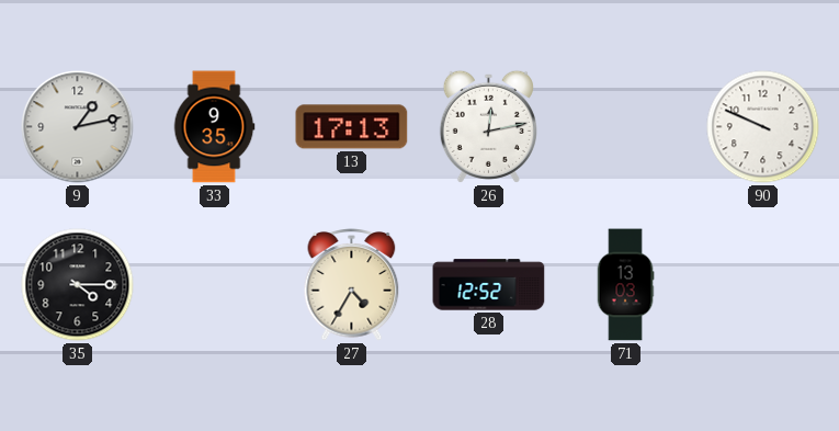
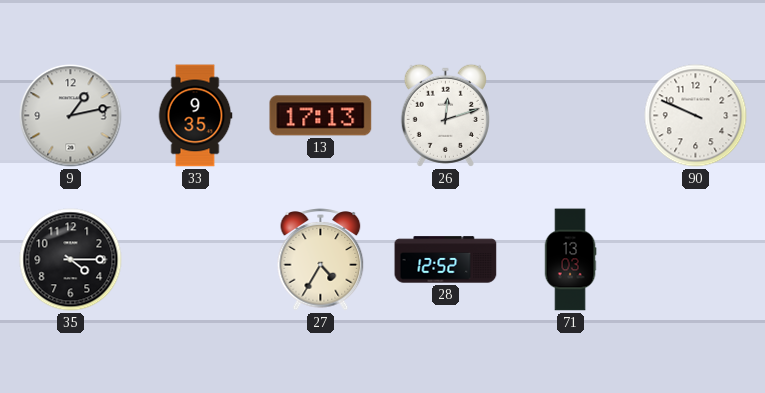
26: 12:13 -> 12:12
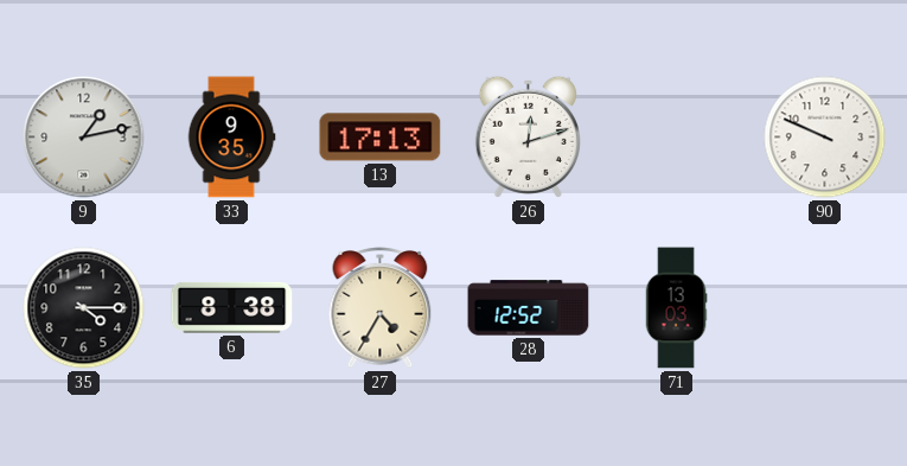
6: none -> 8:38
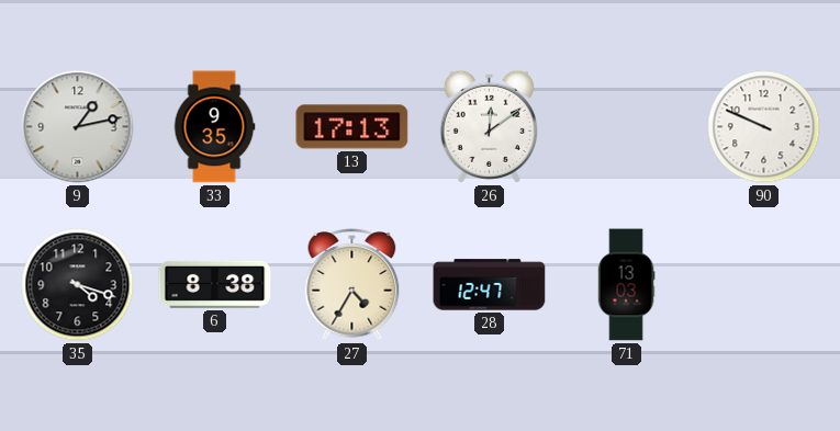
26: 12:12 -> 12:09
35: 4:15 -> 4:18
28: 12:52 -> 12:47
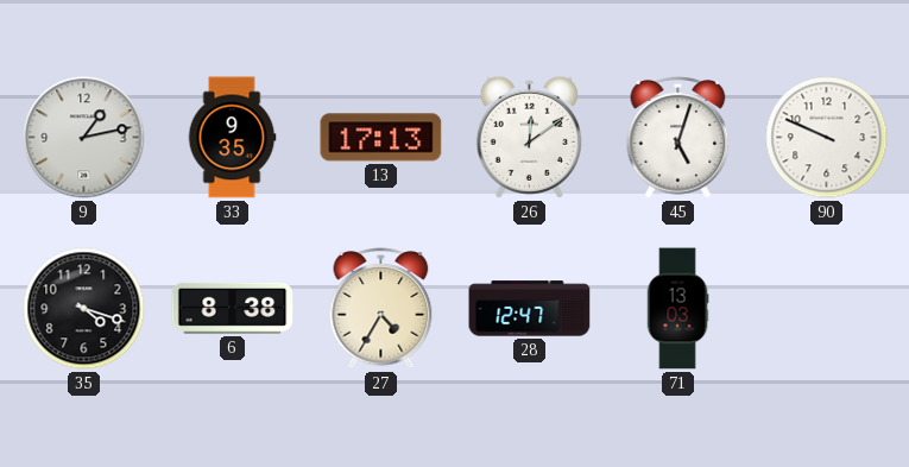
45: none -> 5:03
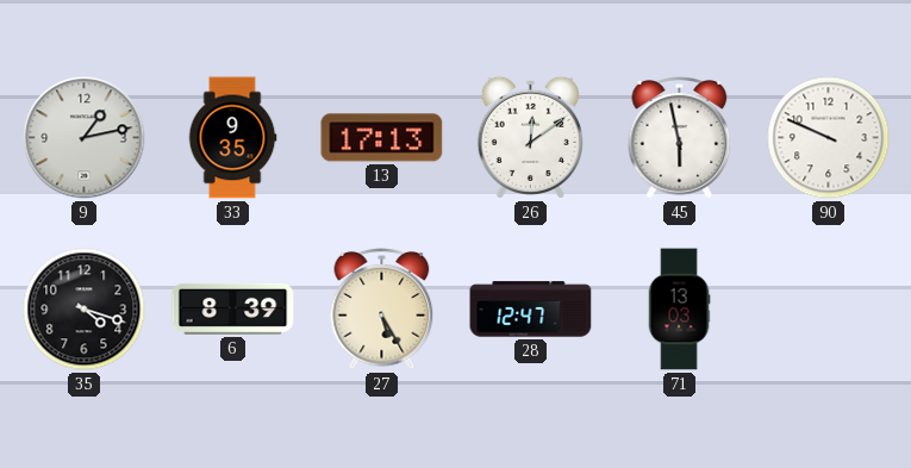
45: 5:03 -> 5:58
6: 8:38 -> 8:39
27: 4:35 -> 5:25
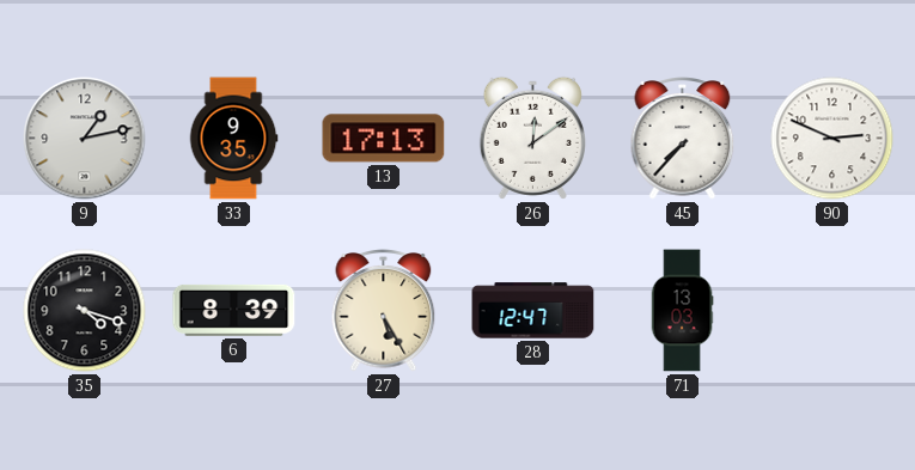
45: 5:58 -> 7:37
90: 9:49 -> 2:49
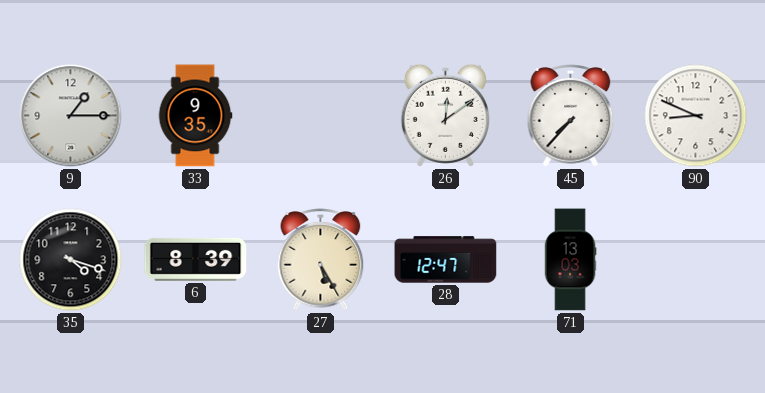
9: 1:13 -> 1:15
13: 17:13 -> none
90: 2:49 -> 8:49
